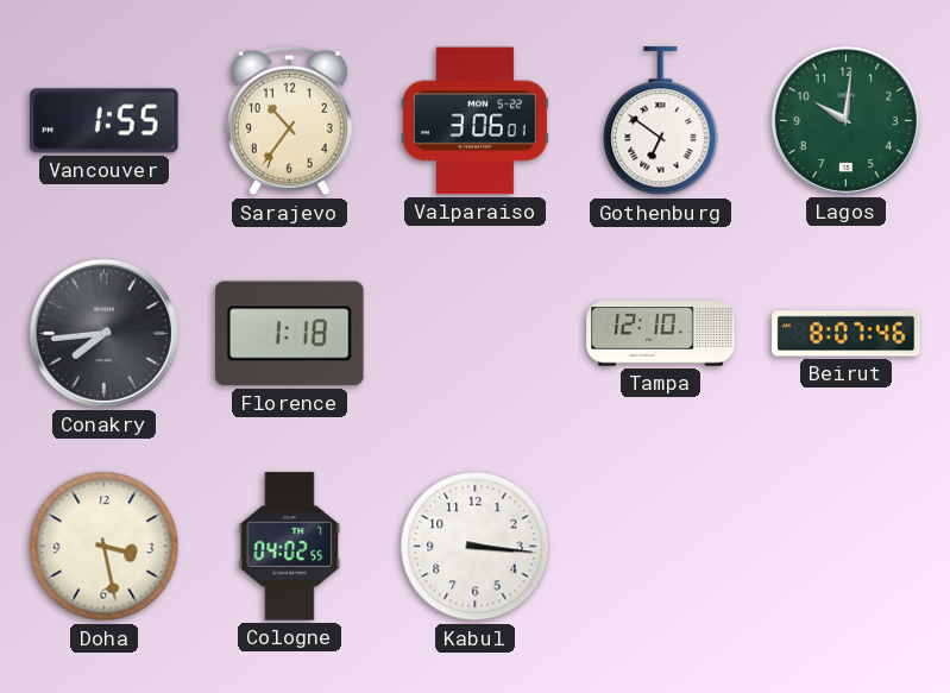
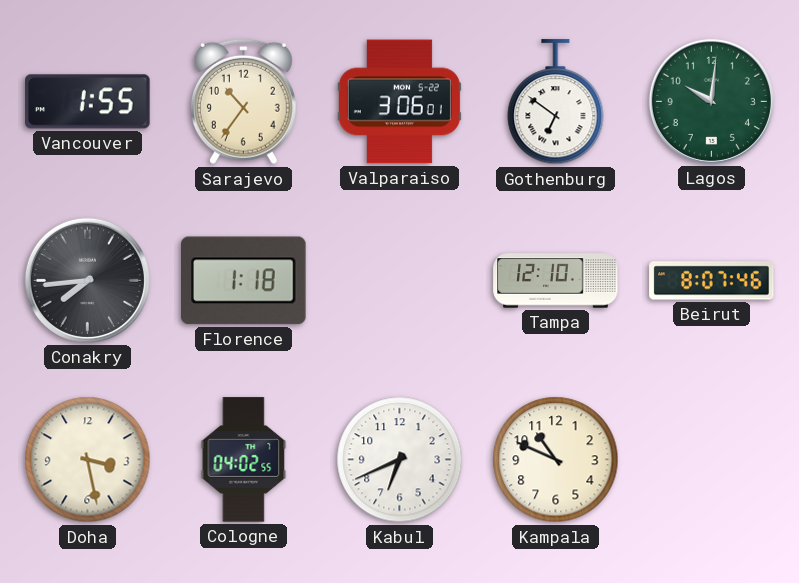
Kabul: 3:16 -> 6:41
Kampala: none -> 10:49
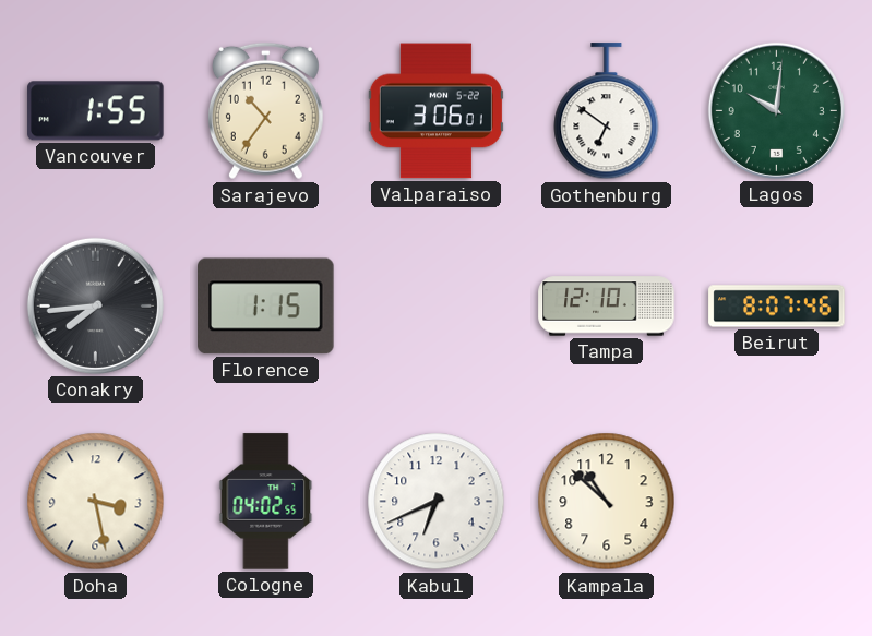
Florence: 1:18 -> 1:15
Kampala: 10:49 -> 10:52
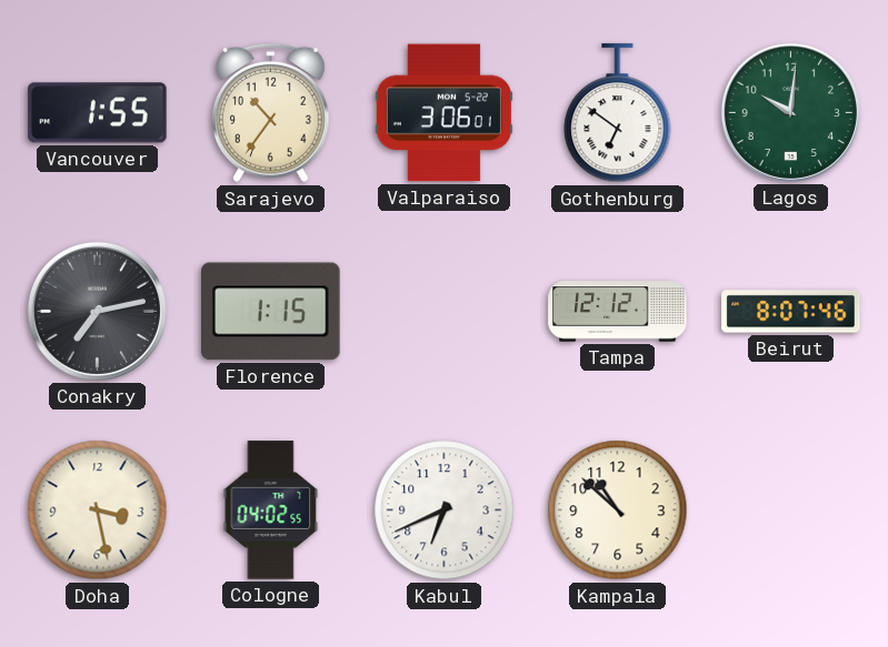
Conakry: 7:44 -> 7:13
Tampa: 12:10 -> 12:12
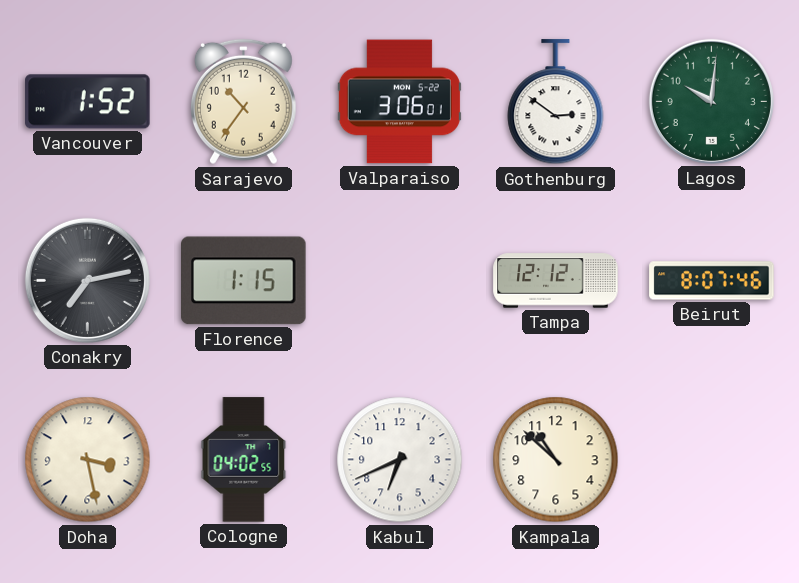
Vancouver: 1:55 -> 1:52
Gothenburg: 6:51 -> 2:51
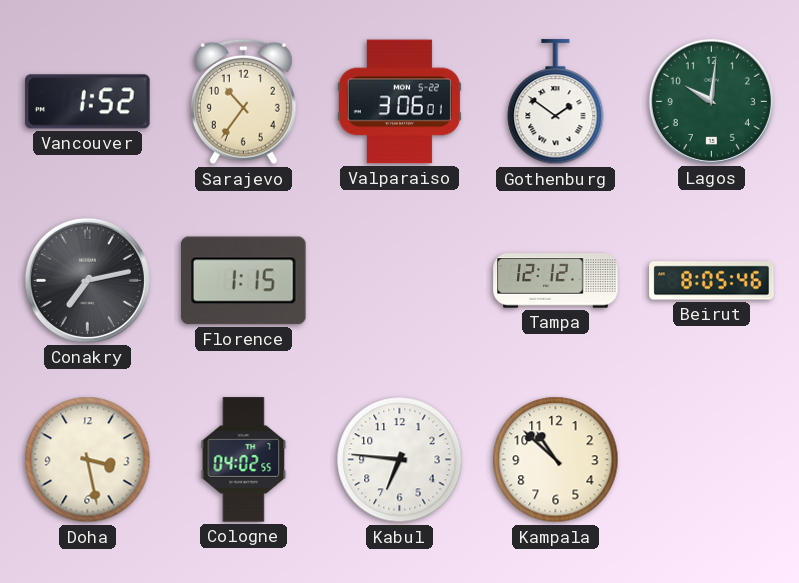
Gothenburg: 2:51 -> 1:51
Beirut: 8:07 -> 8:05
Kabul: 6:41 -> 6:46
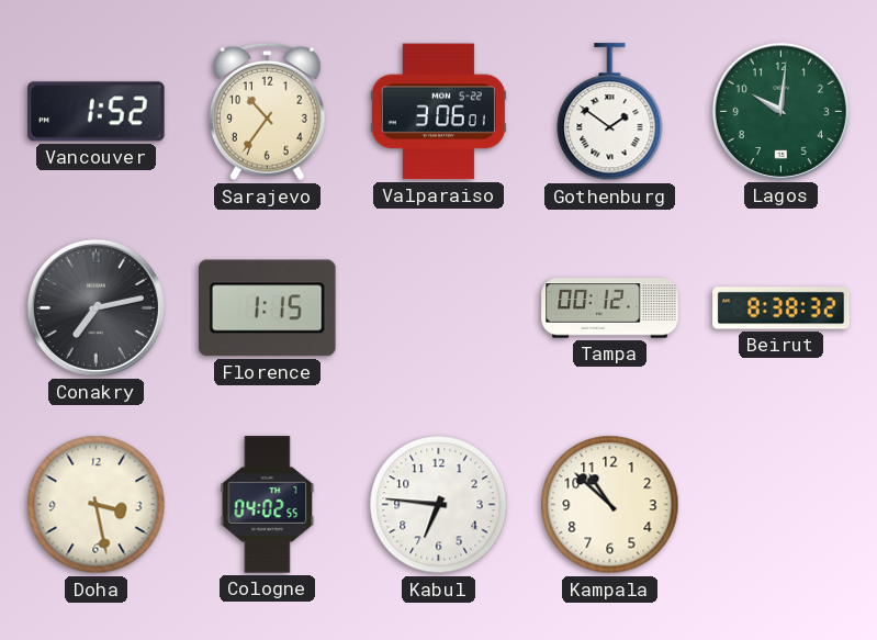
Tampa: 12:12 -> 00:12
Beirut: 8:05 -> 8:38
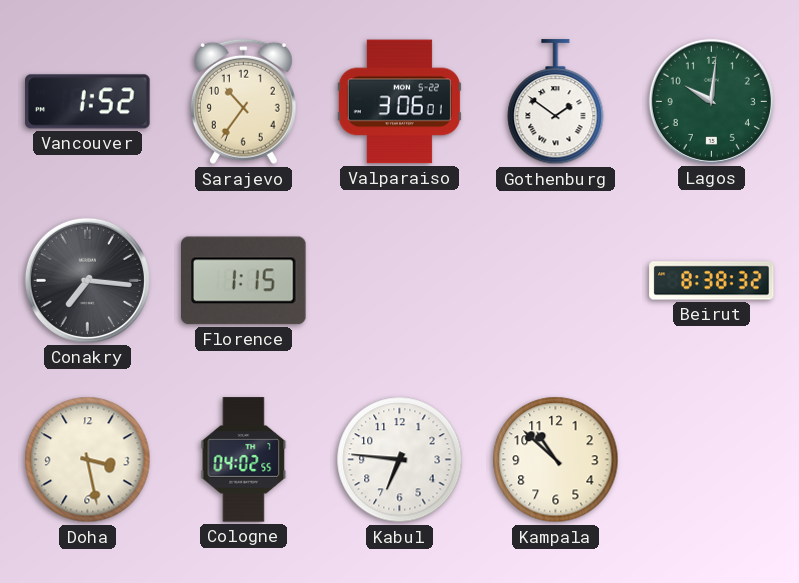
Conakry: 7:13 -> 7:16
Tampa: 00:12 -> none
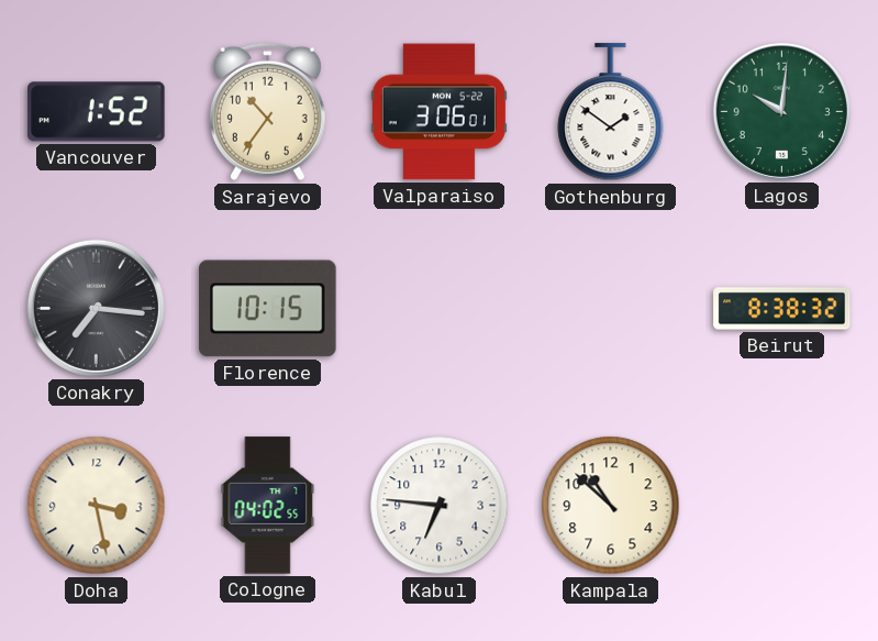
Florence: 1:15 -> 10:15
